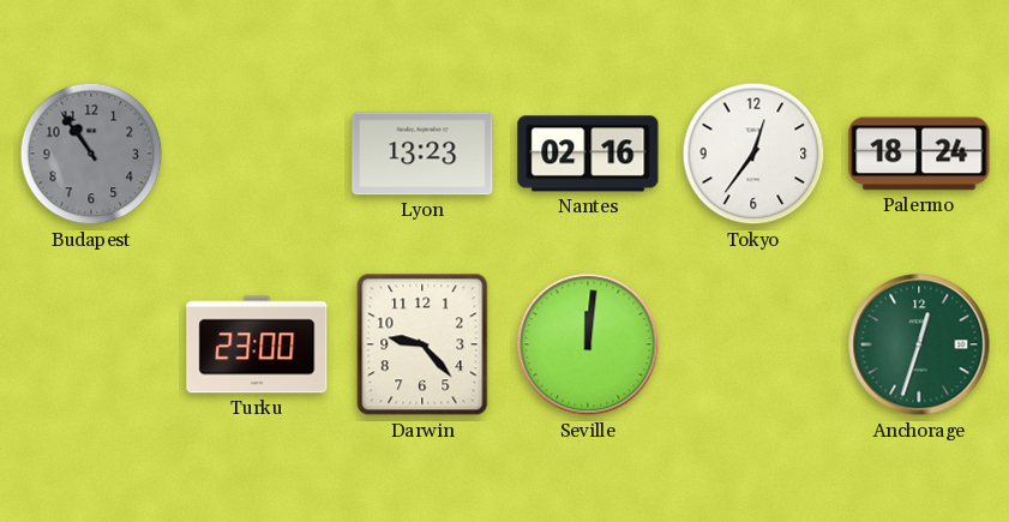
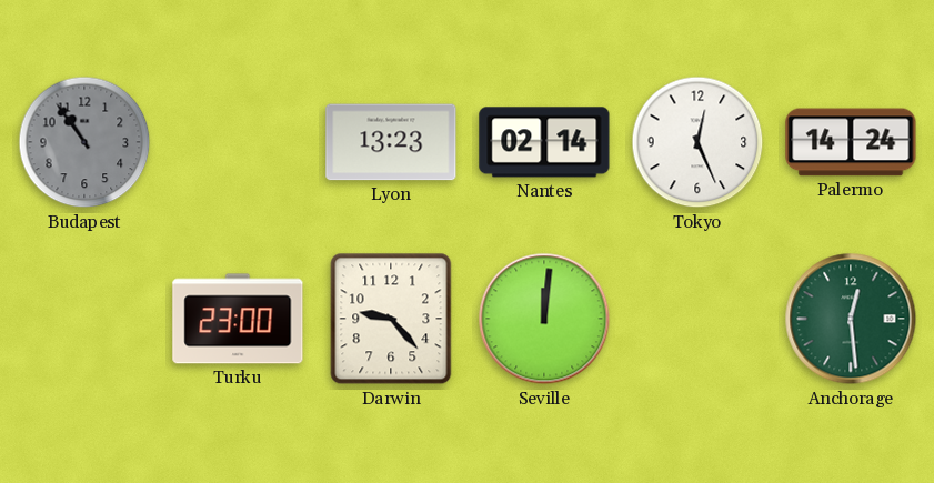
Nantes: 02:16 -> 02:14
Tokyo: 12:36 -> 12:26
Palermo: 18:24 -> 14:24
Anchorage: 12:33 -> 12:29
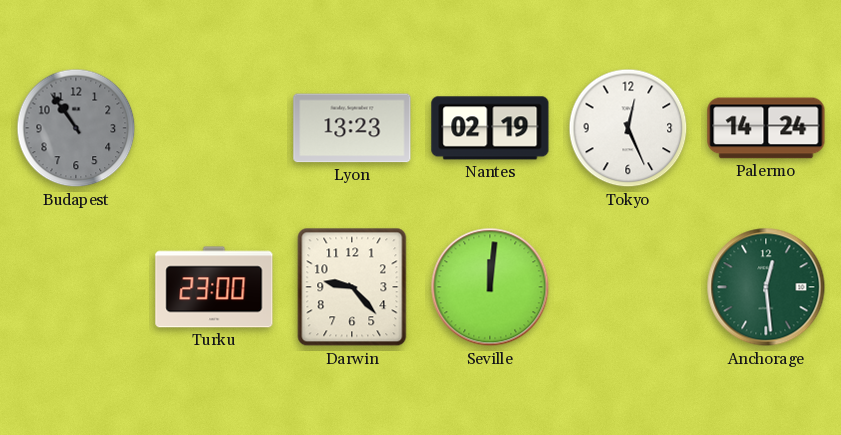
Nantes: 02:14 -> 02:19
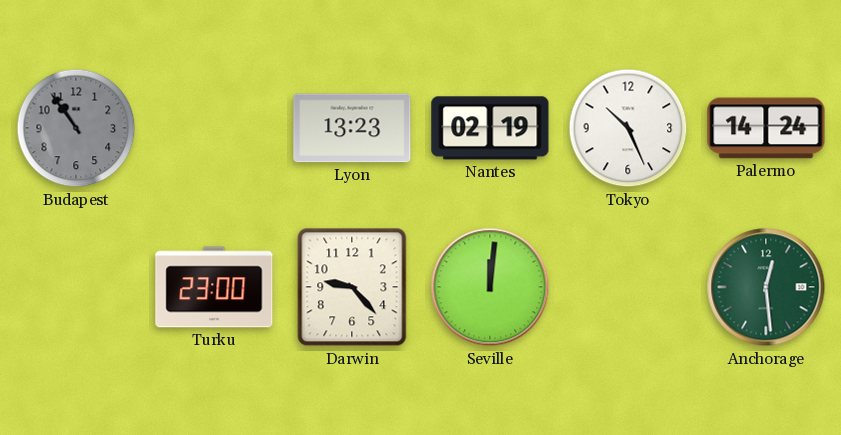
Tokyo: 12:26 -> 10:26
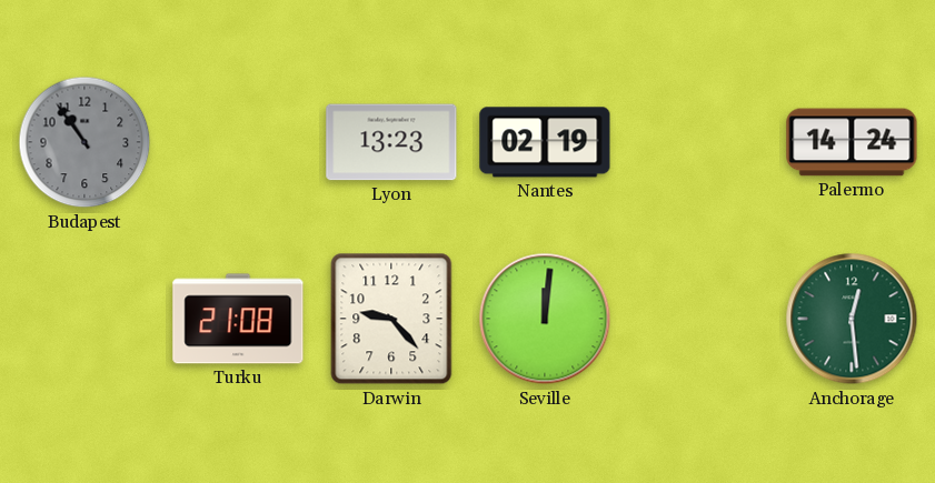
Tokyo: 10:26 -> none
Turku: 23:00 -> 21:08
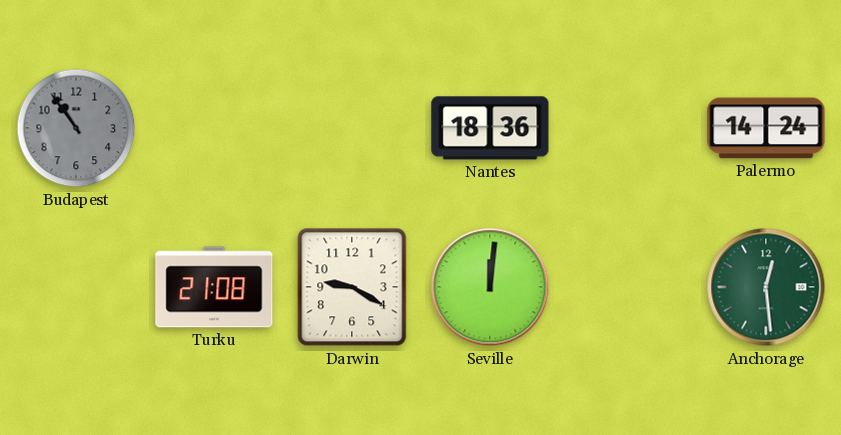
Lyon: 13:23 -> none
Nantes: 02:19 -> 18:36
Darwin: 9:23 -> 9:20
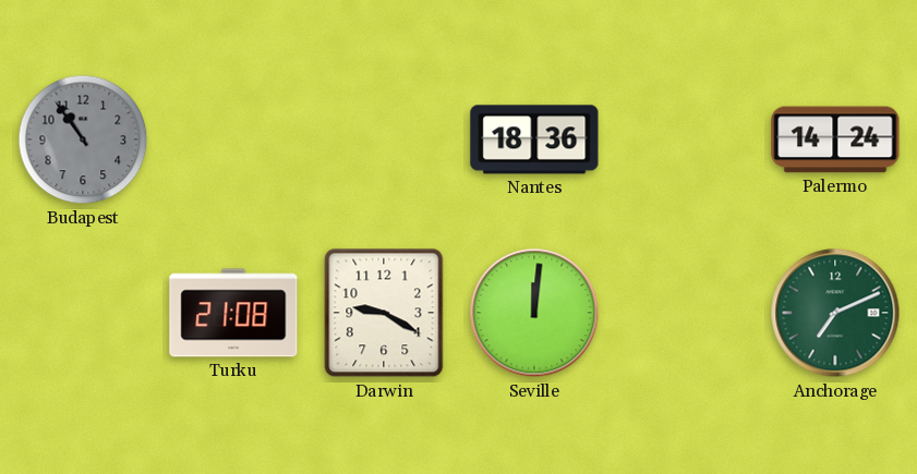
Anchorage: 12:29 -> 7:11
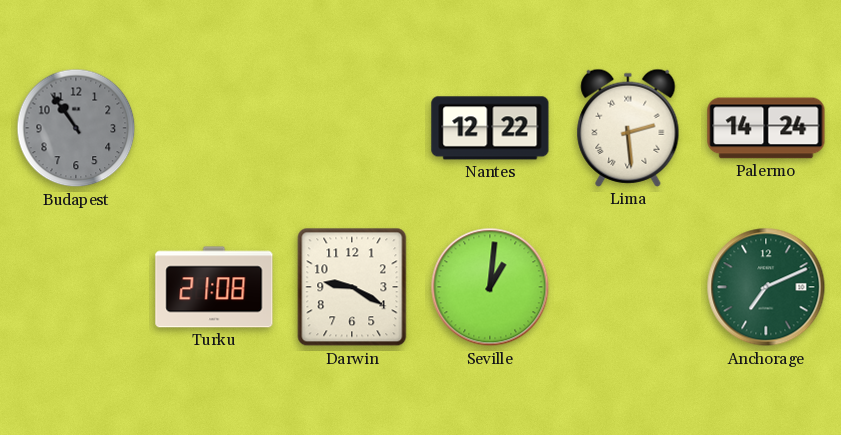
Nantes: 18:36 -> 12:22
Lima: none -> 2:29
Seville: 12:01 -> 1:01
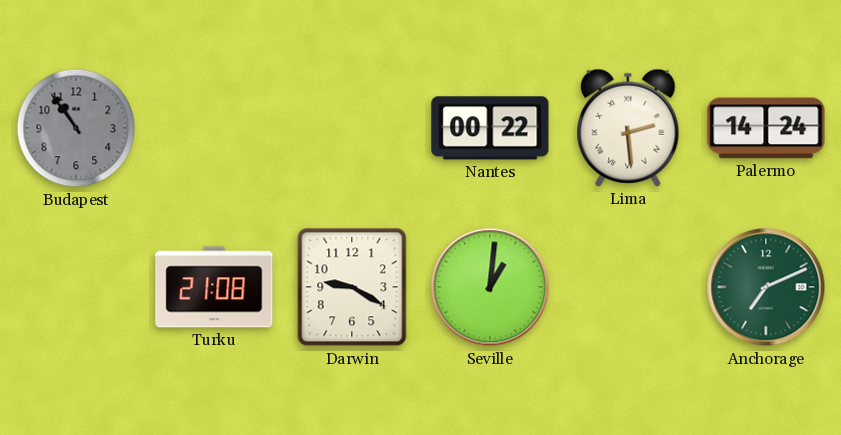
Nantes: 12:22 -> 00:22
